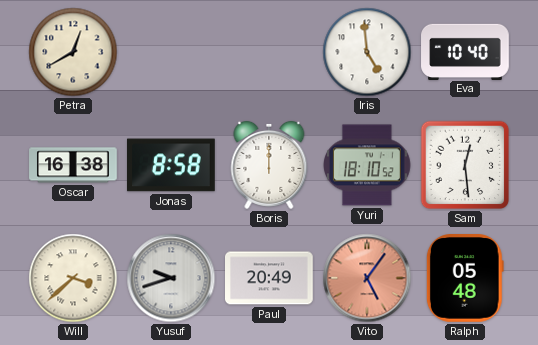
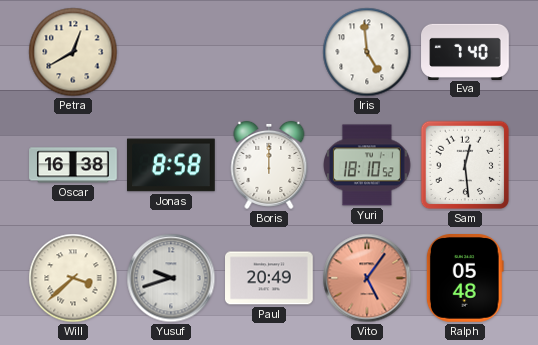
Eva: 10:40 -> 7:40
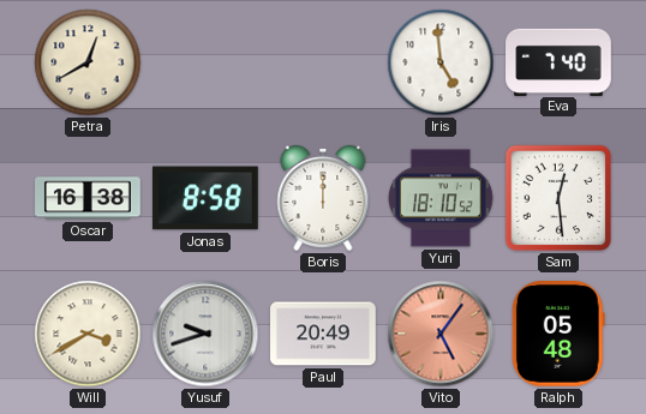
Will: 3:38 -> 3:40
